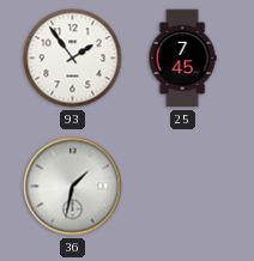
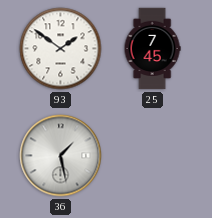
93: 1:54 -> 1:51
36: 1:32 -> 1:28
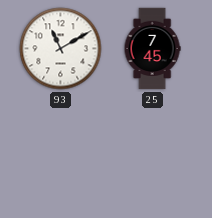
93: 1:51 -> 11:10
36: 1:28 -> none
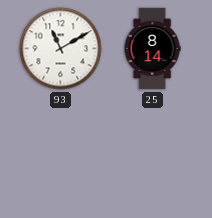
25: 7:45 -> 8:14
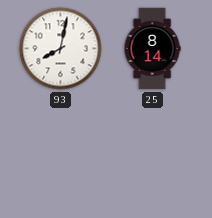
93: 11:10 -> 8:02
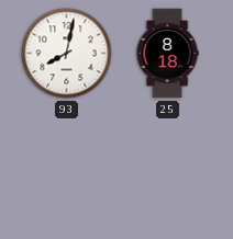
25: 8:14 -> 8:18
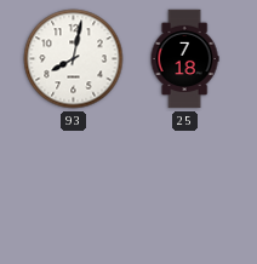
25: 8:18 -> 7:18
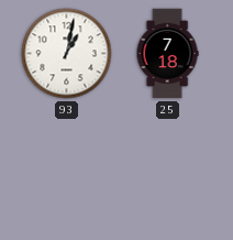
93: 8:02 -> 1:02
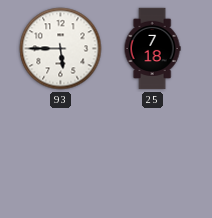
93: 1:02 -> 5:45
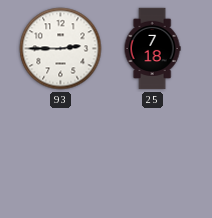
93: 5:45 -> 2:45
